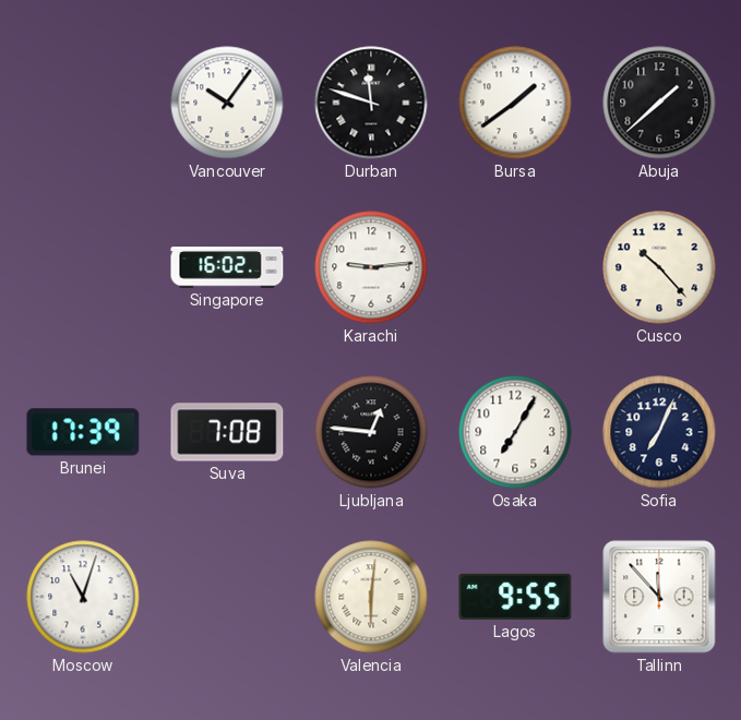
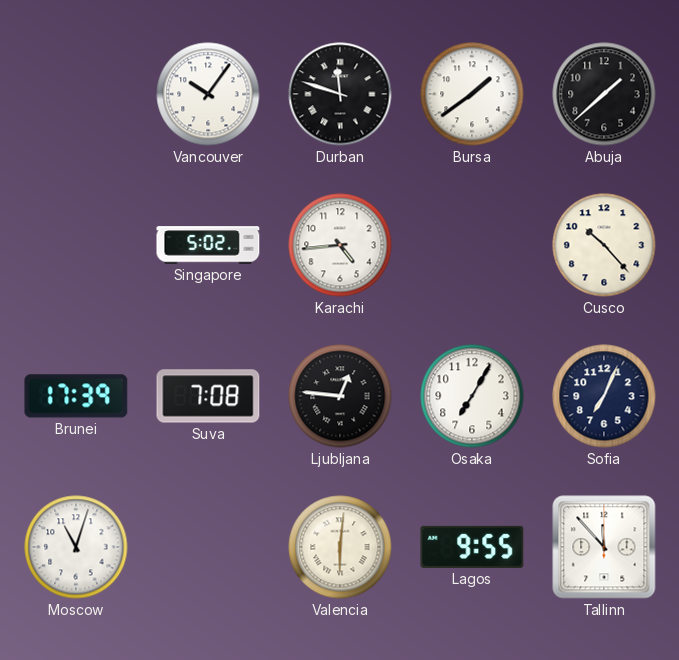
Singapore: 16:02 -> 5:02
Karachi: 9:14 -> 4:44
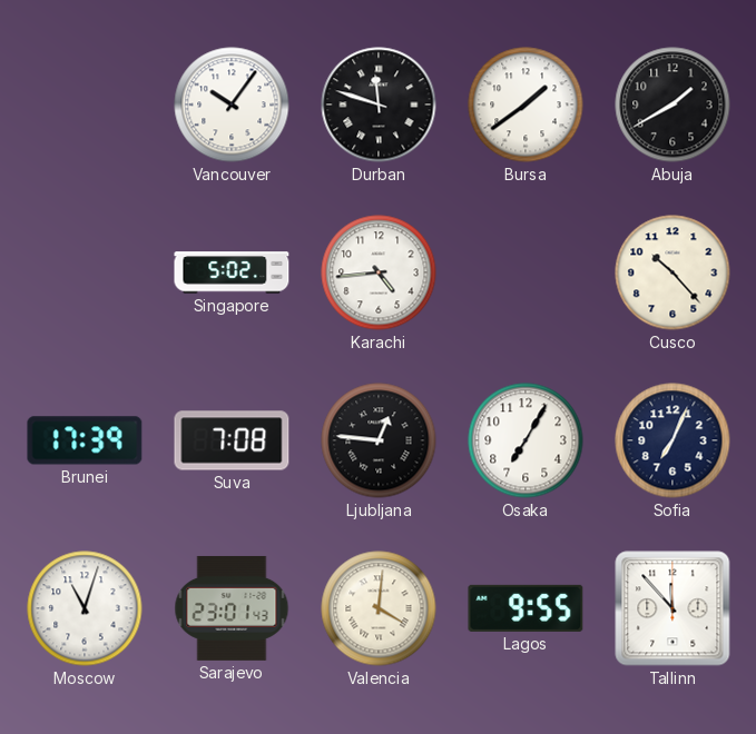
Abuja: 1:38 -> 1:40
Sarajevo: none -> 23:01
Valencia: 6:01 -> 4:01
